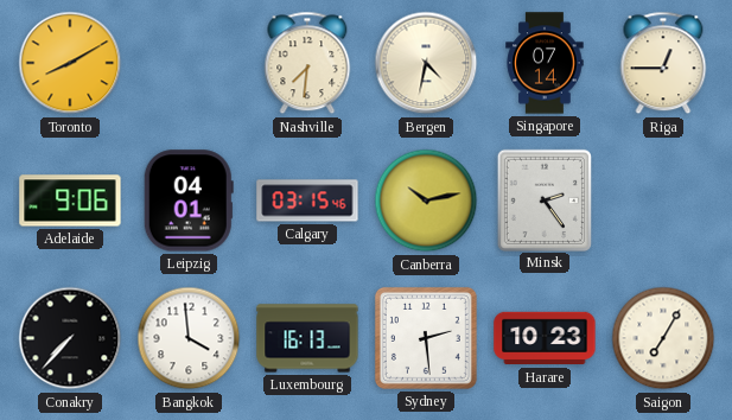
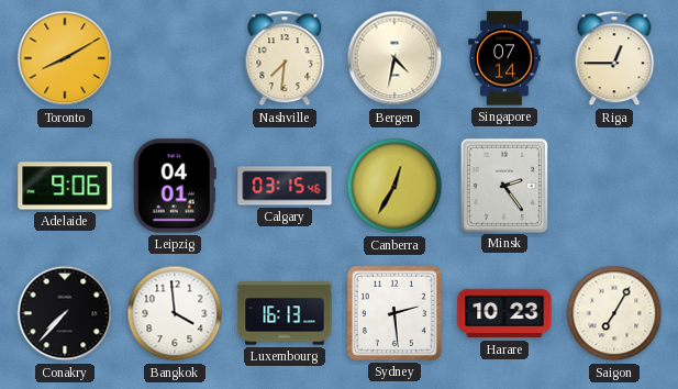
Canberra: 10:13 -> 12:35
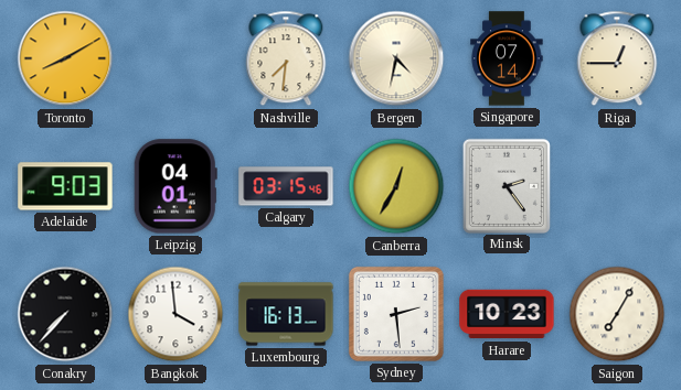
Adelaide: 9:06 -> 9:03
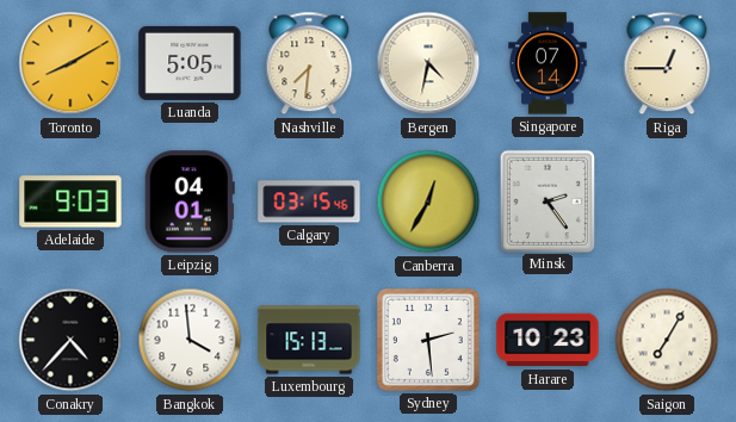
Luanda: none -> 5:05
Conakry: 7:37 -> 4:37
Luxembourg: 16:13 -> 15:13
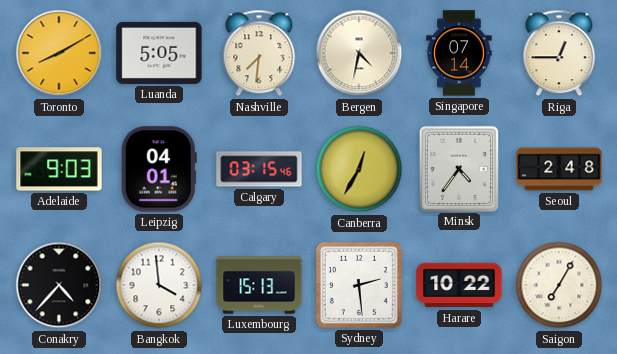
Minsk: 2:24 -> 4:36
Seoul: none -> 2:48
Harare: 10:23 -> 10:22
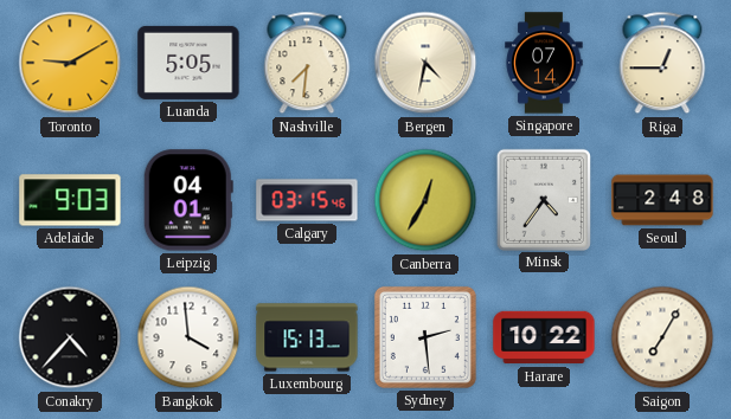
Toronto: 8:10 -> 9:10
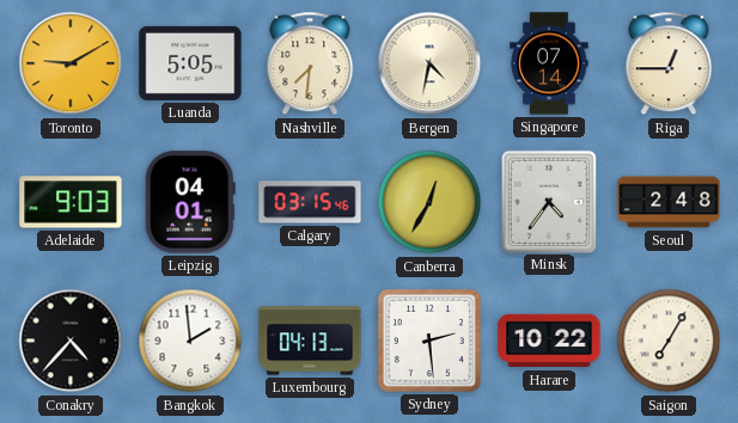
Bangkok: 3:59 -> 1:59
Luxembourg: 15:13 -> 04:13
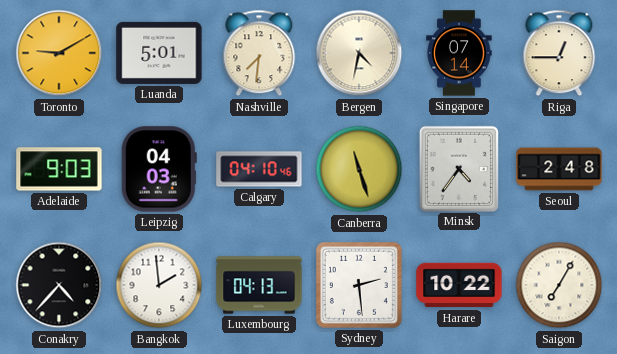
Luanda: 5:05 -> 5:01
Leipzig: 04:01 -> 04:03
Calgary: 03:15 -> 04:10
Canberra: 12:35 -> 11:27
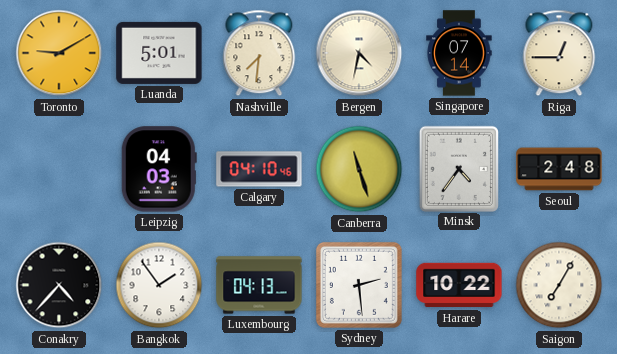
Adelaide: 9:03 -> none
Bangkok: 1:59 -> 1:54
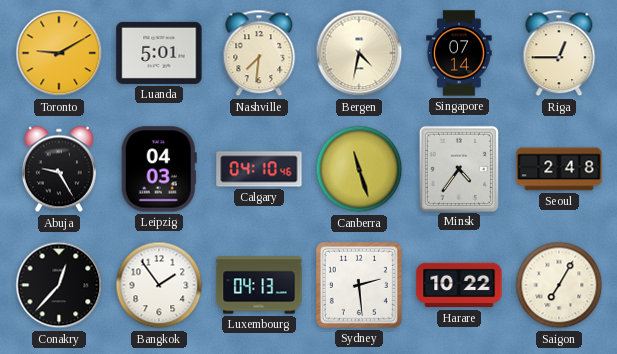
Abuja: none -> 9:25
Conakry: 4:37 -> 12:37
